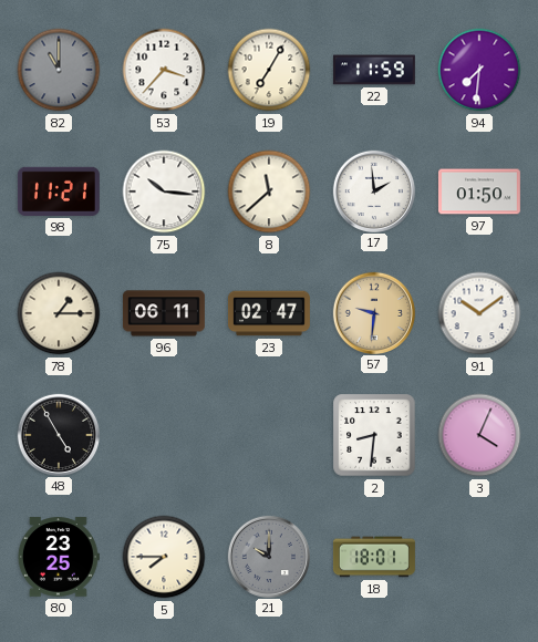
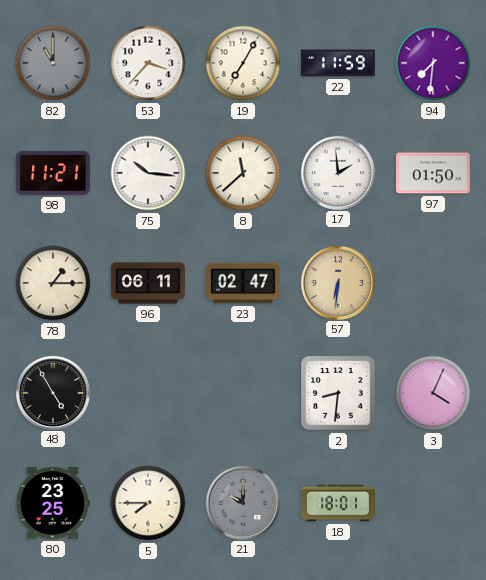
57: 9:31 -> 6:31
91: 10:09 -> none
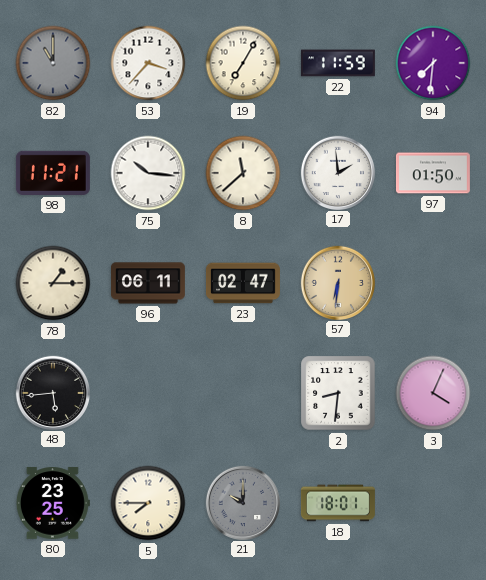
48: 4:55 -> 5:44
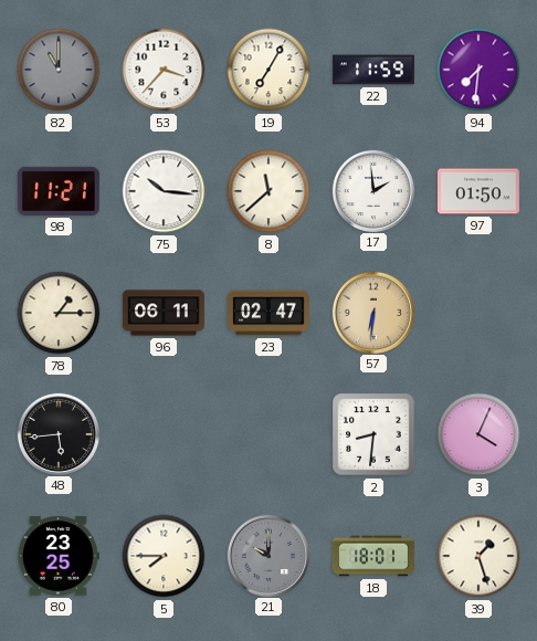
39: none -> 1:27
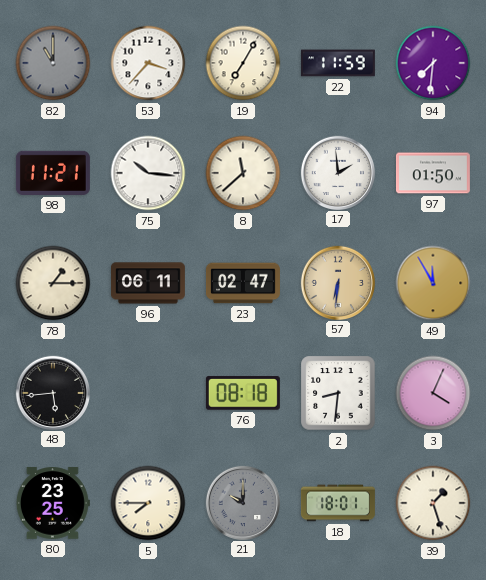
49: none -> 11:55
76: none -> 08:18
